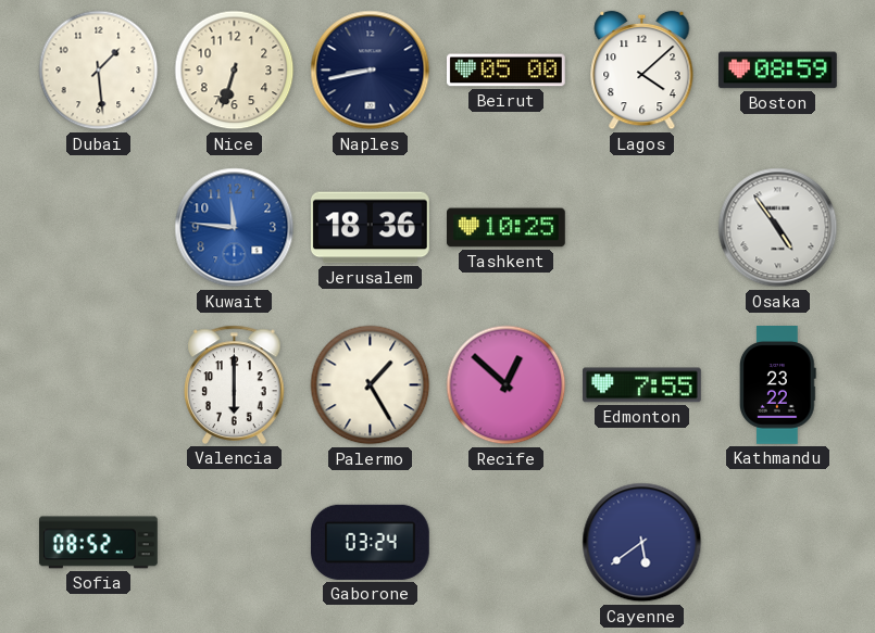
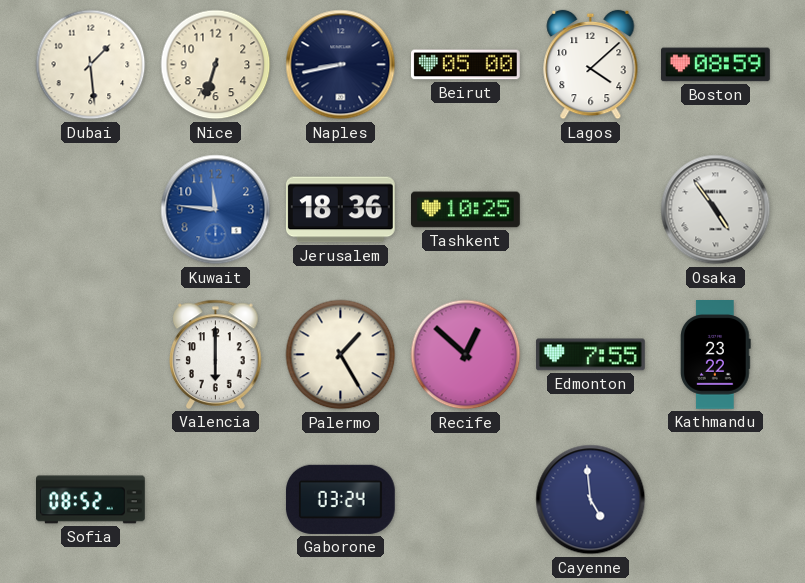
Cayenne: 5:39 -> 4:59
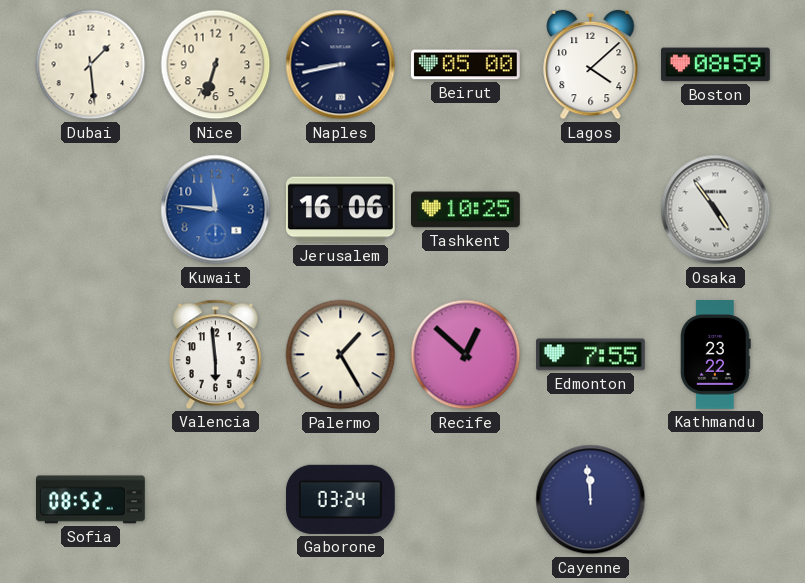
Jerusalem: 18:36 -> 16:06
Valencia: 6:00 -> 5:59
Cayenne: 4:59 -> 11:59
